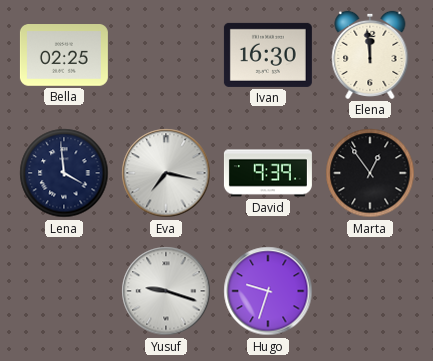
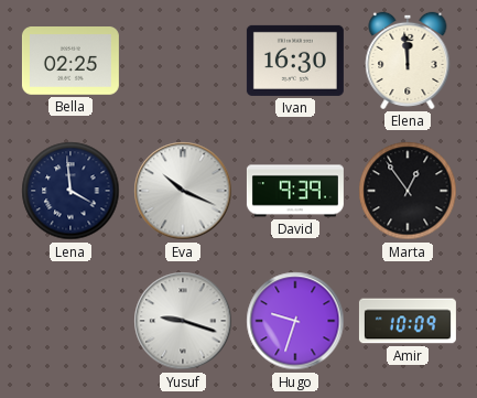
Eva: 7:17 -> 10:19
Amir: none -> 10:09
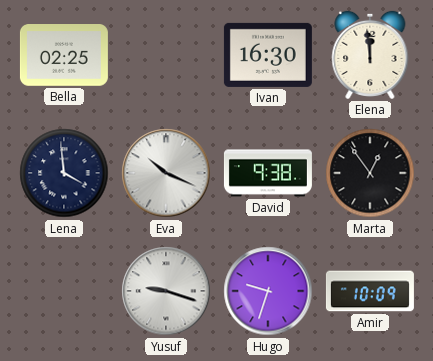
David: 9:39 -> 9:38
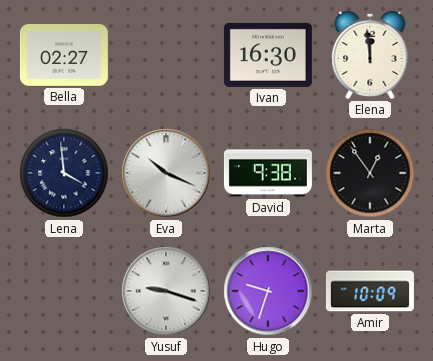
Bella: 02:25 -> 02:27
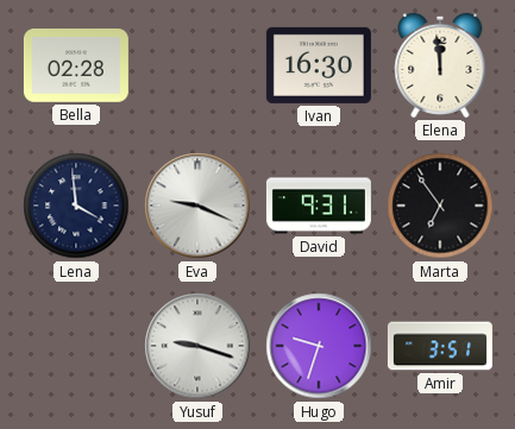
Bella: 02:27 -> 02:28
Eva: 10:19 -> 9:19
David: 9:38 -> 9:31
Marta: 12:54 -> 6:54
Amir: 10:09 -> 3:51
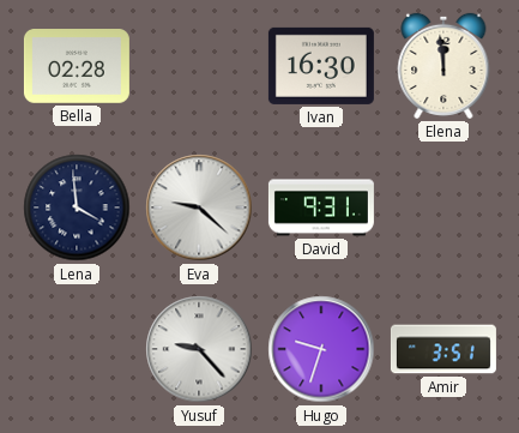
Eva: 9:19 -> 9:22
Marta: 6:54 -> none
Yusuf: 9:18 -> 9:23
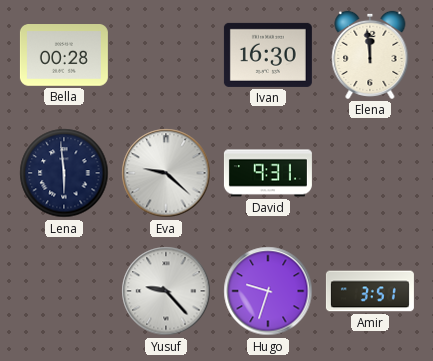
Bella: 02:28 -> 00:28
Lena: 3:59 -> 5:59
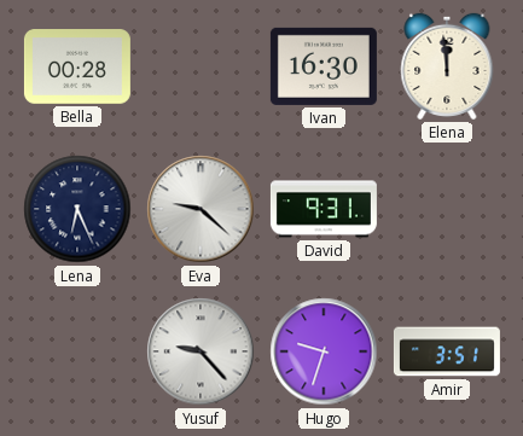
Lena: 5:59 -> 6:26
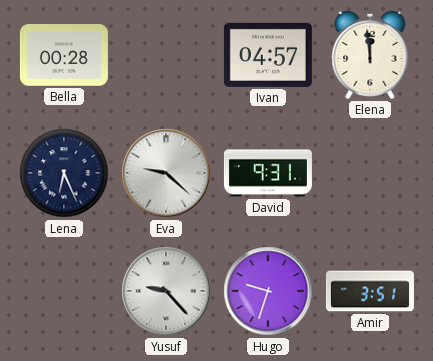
Ivan: 16:30 -> 04:57
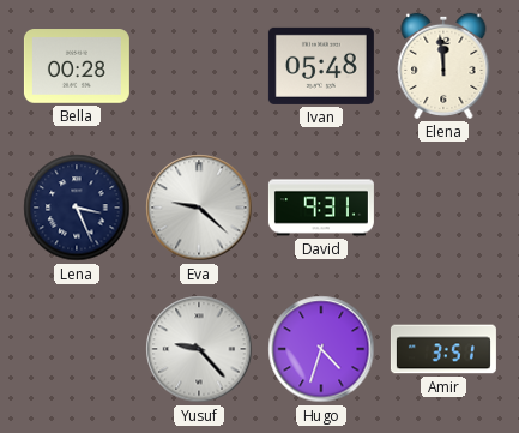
Ivan: 04:57 -> 05:48
Lena: 6:26 -> 3:26
Hugo: 9:33 -> 4:33
